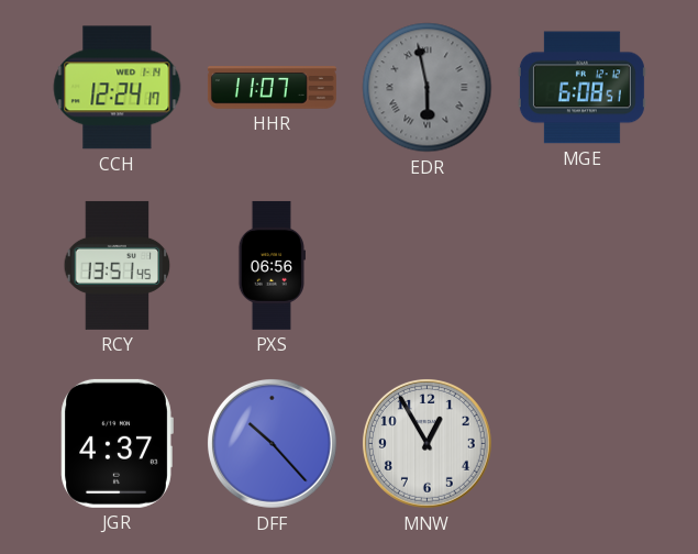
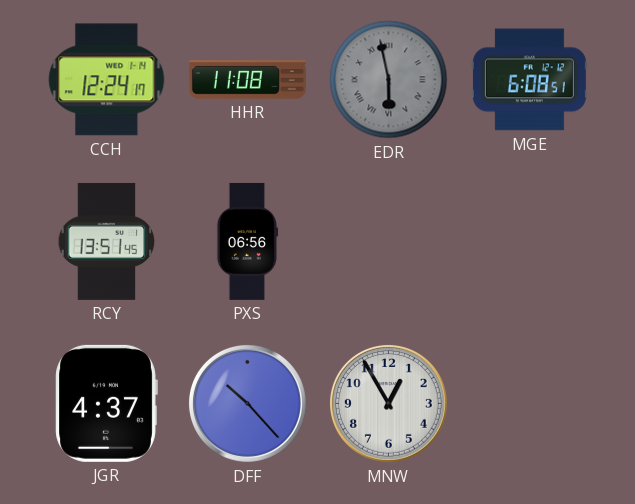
HHR: 11:07 -> 11:08
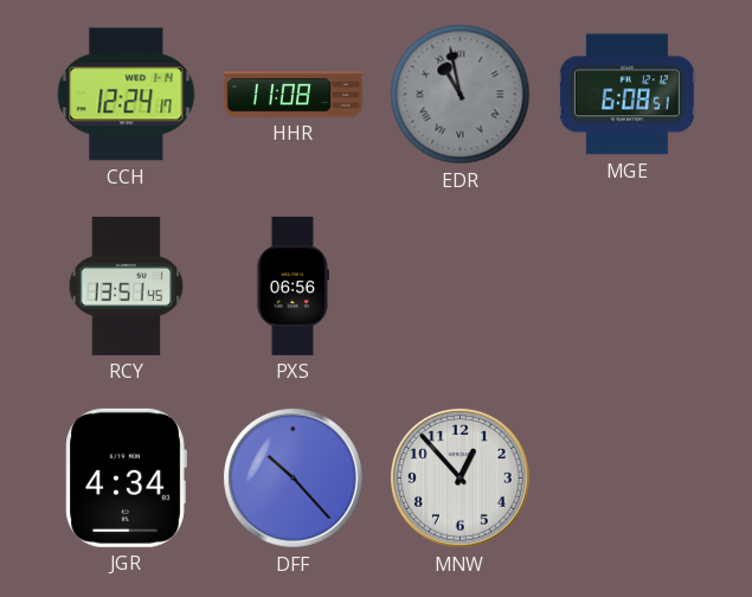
EDR: 5:58 -> 10:58
JGR: 4:37 -> 4:34
MNW: 12:55 -> 12:53
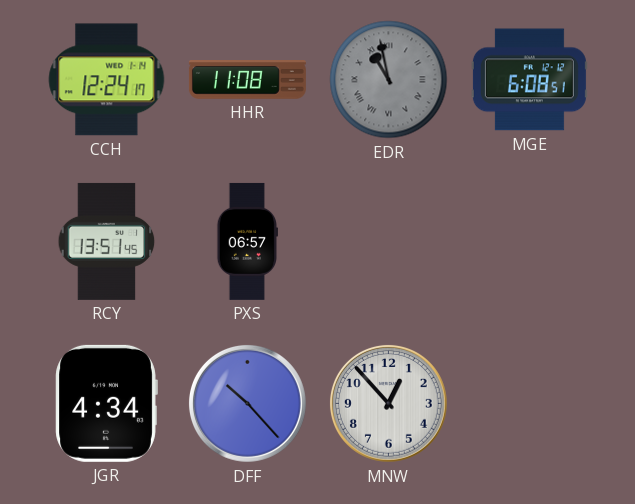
PXS: 06:56 -> 06:57
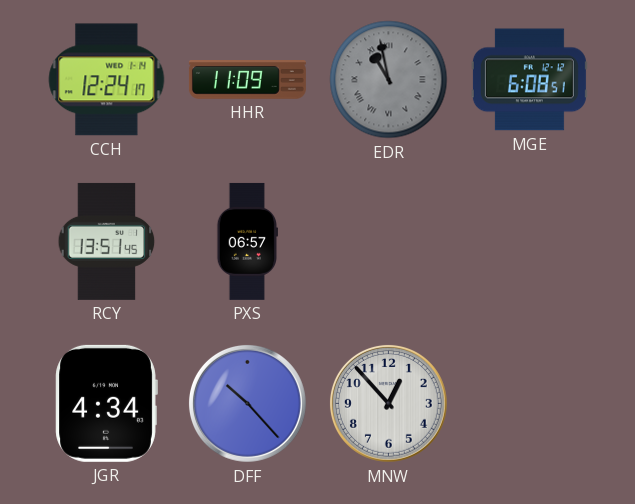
HHR: 11:08 -> 11:09
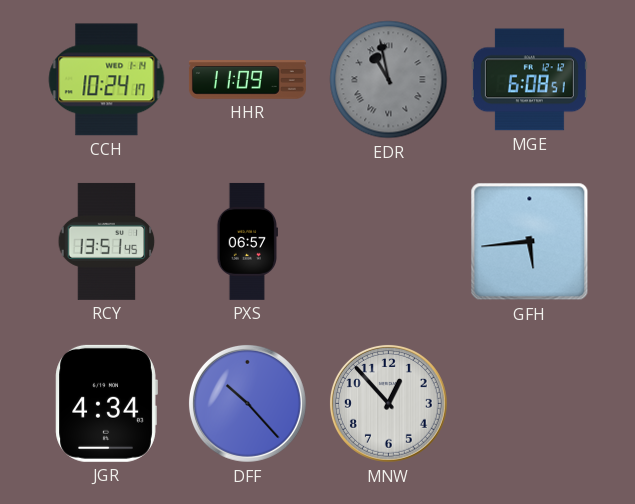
CCH: 12:24 -> 10:24
GFH: none -> 5:44
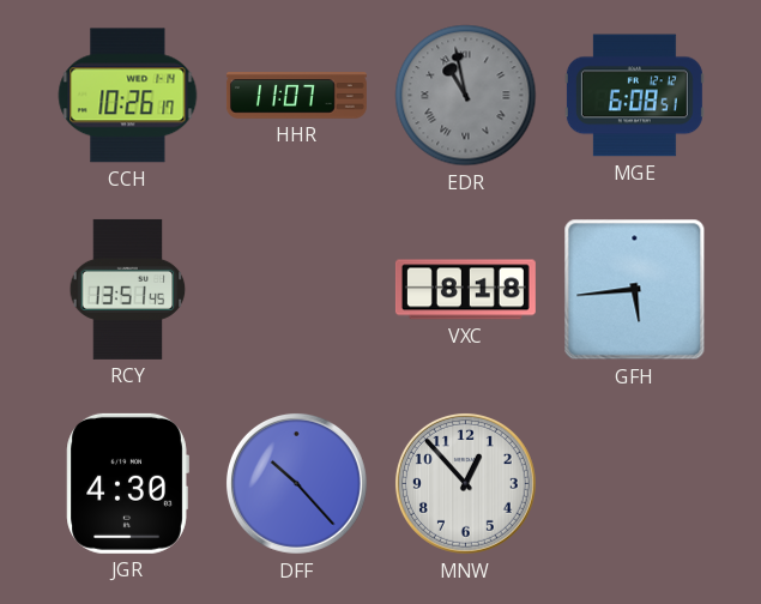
CCH: 10:24 -> 10:26
HHR: 11:09 -> 11:07
PXS: 06:57 -> none
VXC: none -> 8:18
JGR: 4:34 -> 4:30
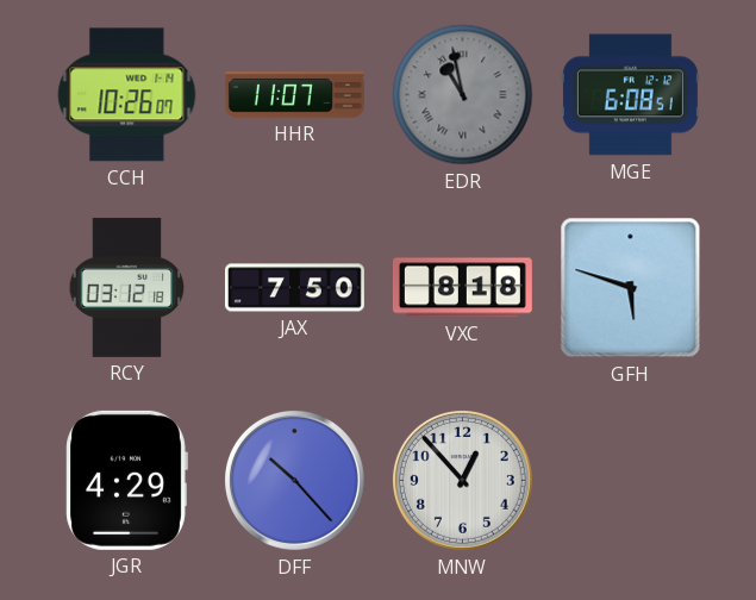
CCH: 10:26:17 -> 10:26:07
RCY: 13:51 -> 03:12
JAX: none -> 7:50
GFH: 5:44 -> 5:48
JGR: 4:30 -> 4:29
